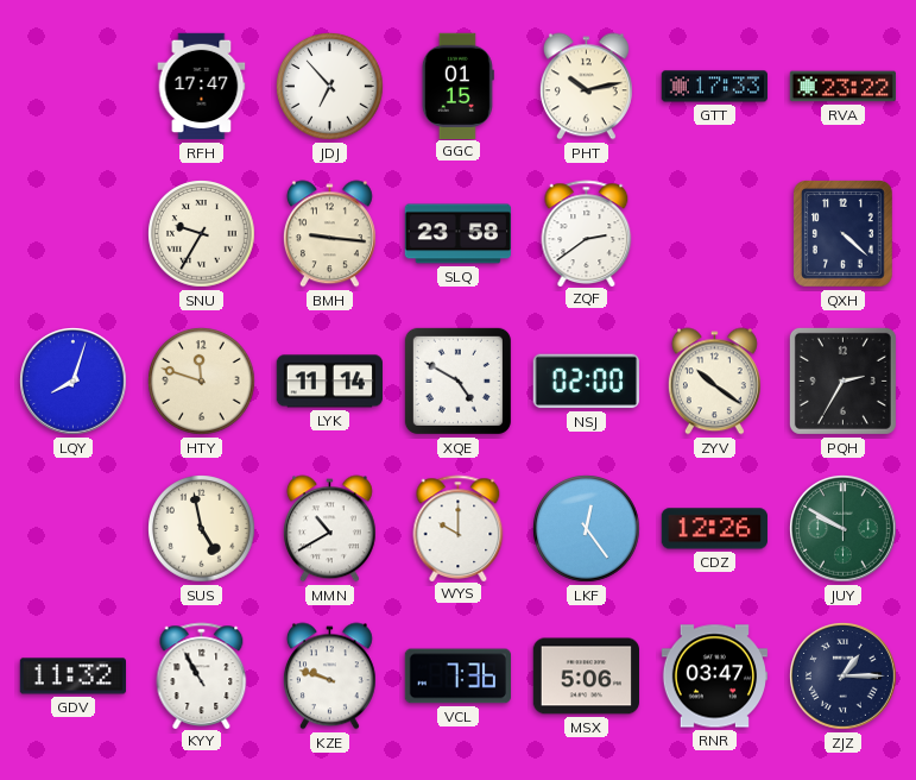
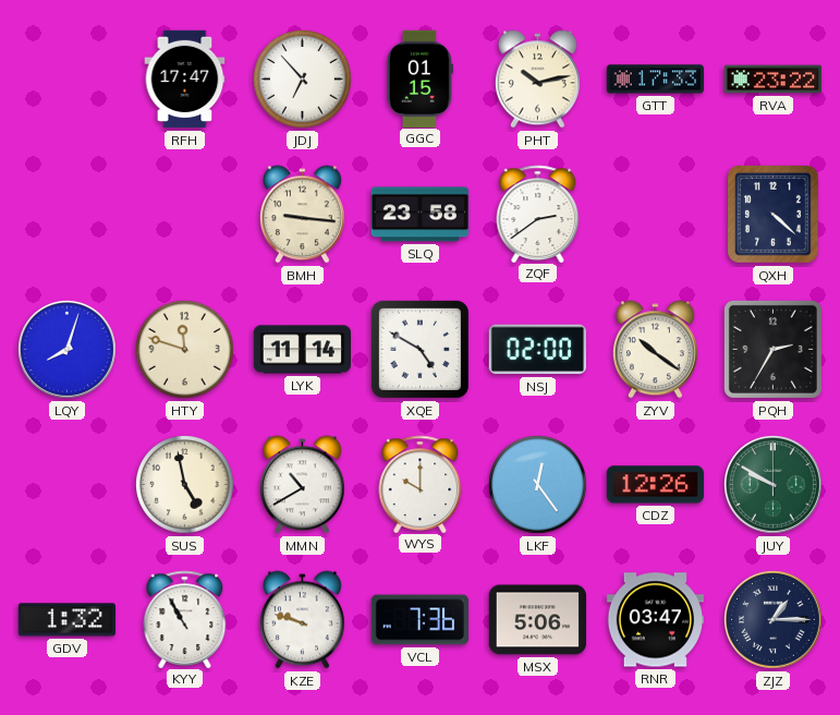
SNU: 9:35 -> none
GDV: 11:32 -> 1:32
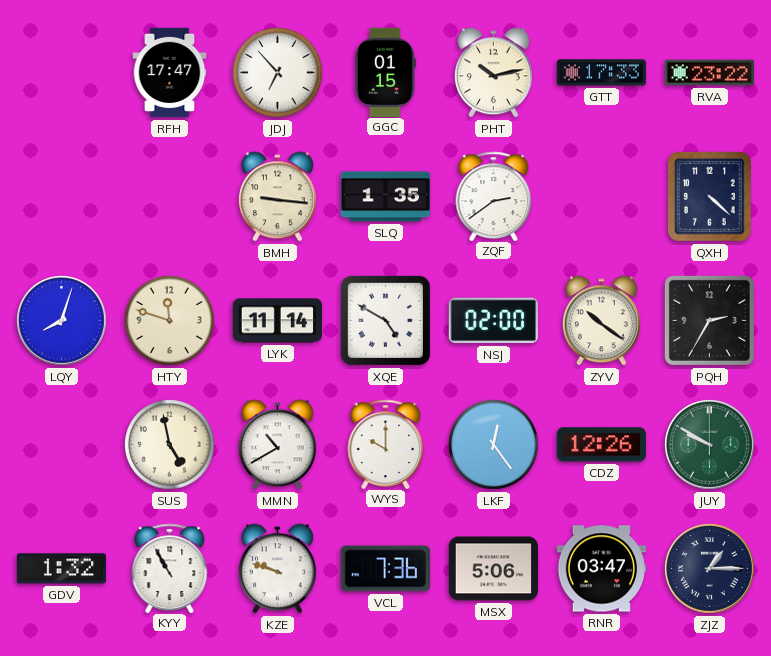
SLQ: 23:58 -> 1:35
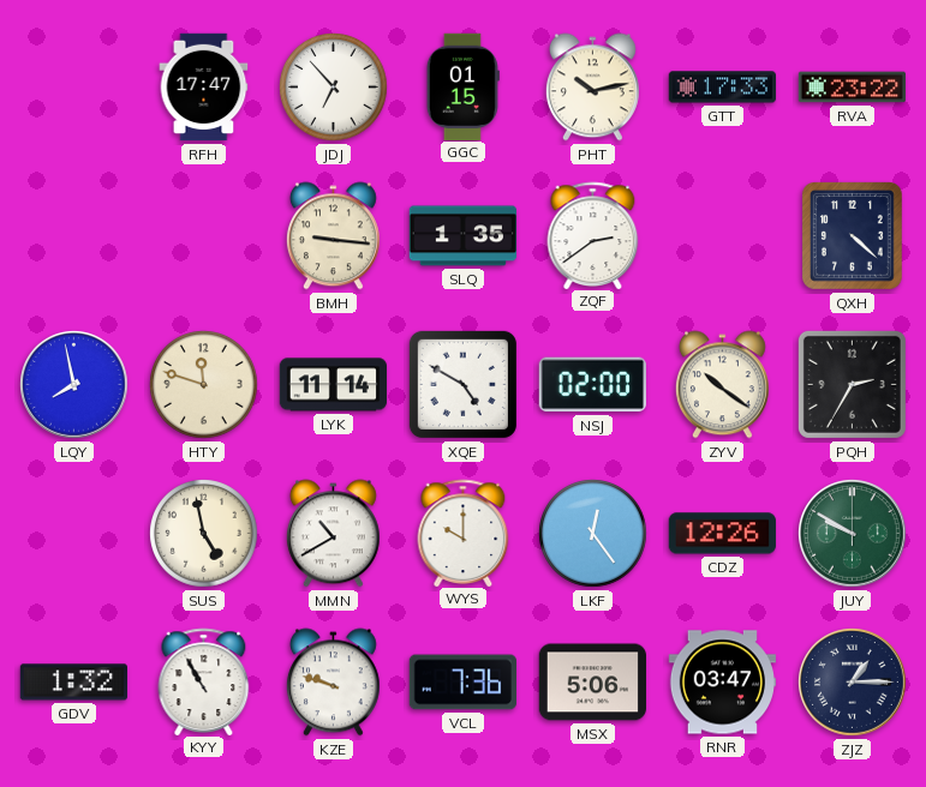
LQY: 8:03 -> 7:58
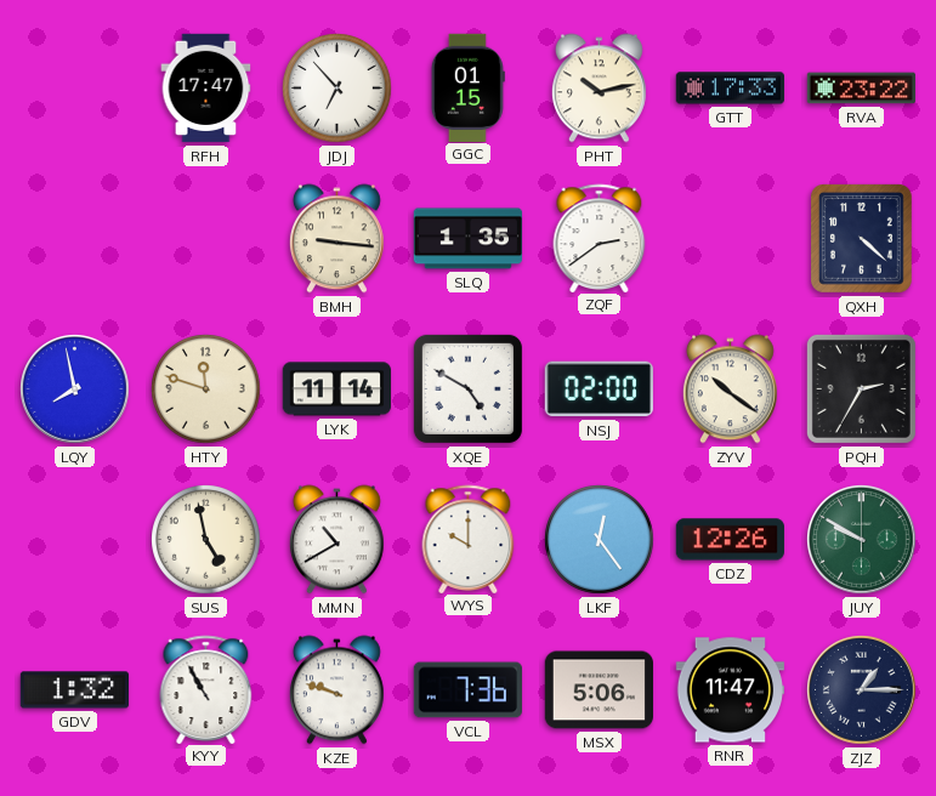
RNR: 03:47 -> 11:47
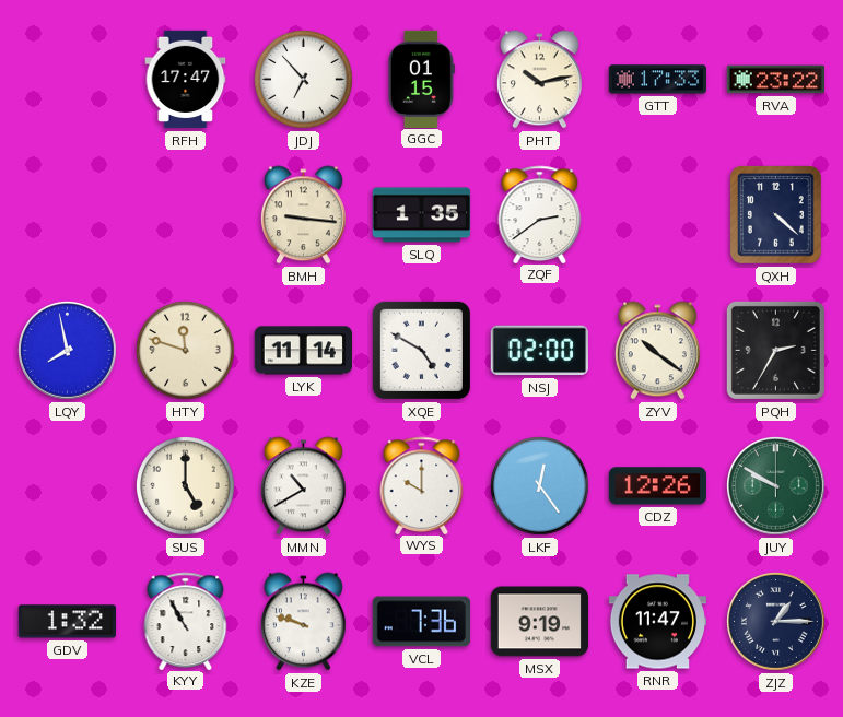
SUS: 4:58 -> 5:00
MSX: 5:06 -> 9:19
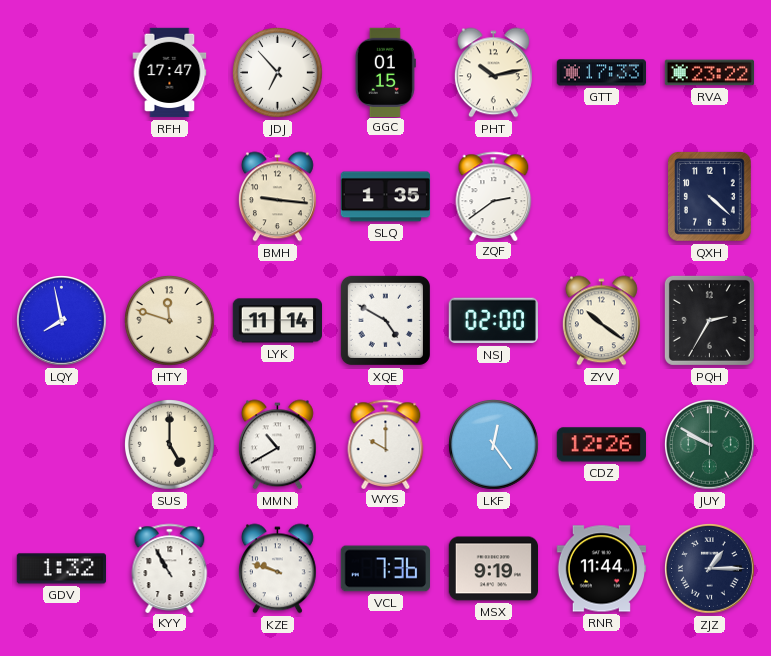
RNR: 11:47 -> 11:44
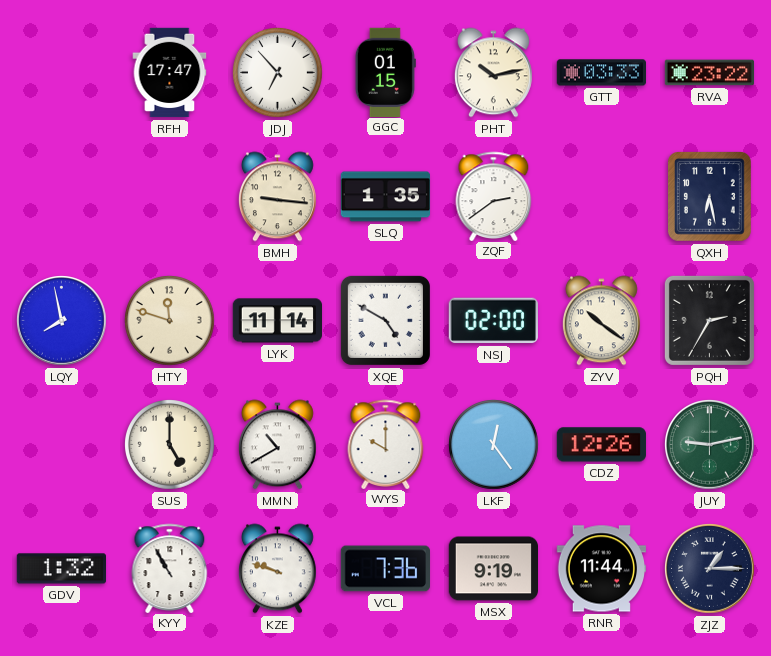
GTT: 17:33 -> 03:33
QXH: 4:22 -> 6:28
JUY: 9:50 -> 9:13
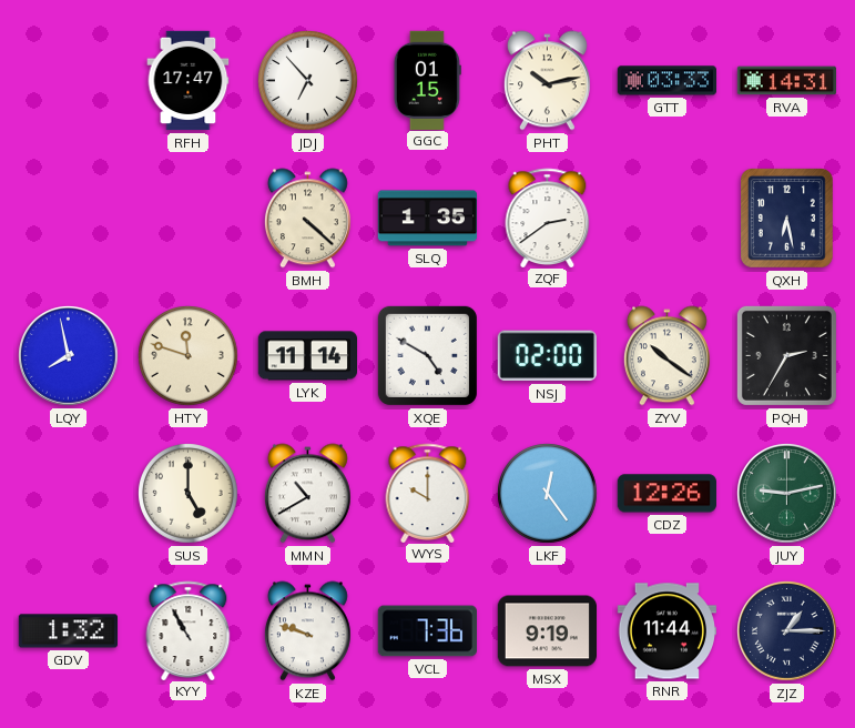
RVA: 23:22 -> 14:31
BMH: 9:16 -> 4:22
